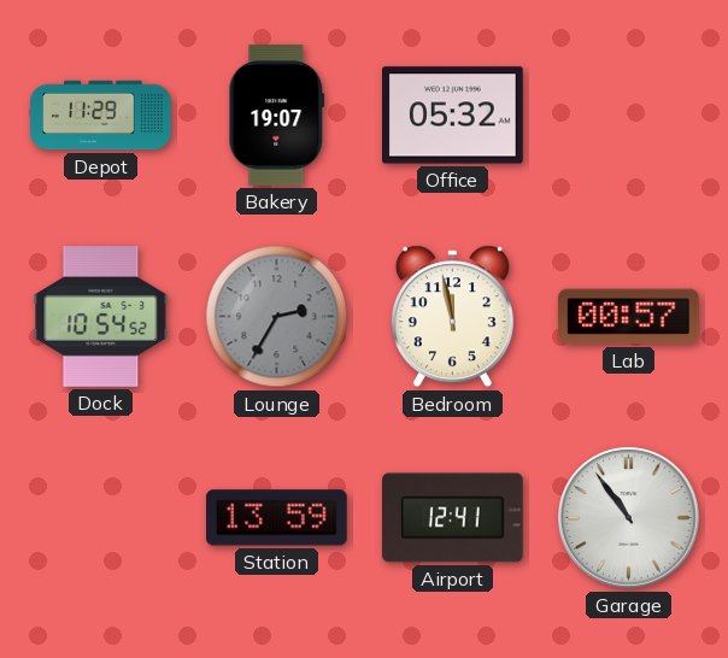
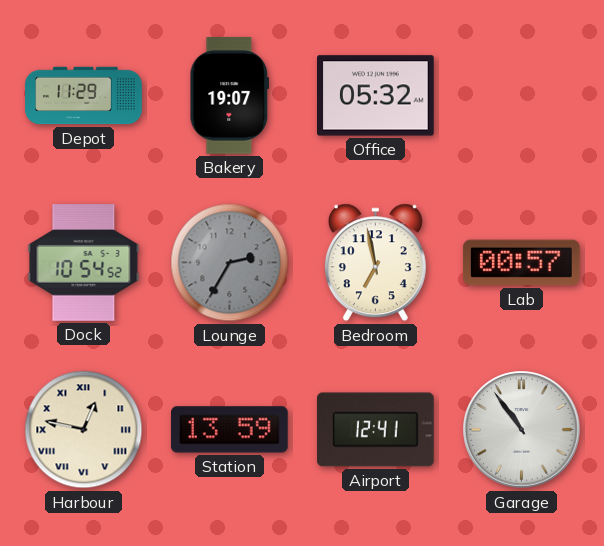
Bedroom: 11:58 -> 6:58
Harbour: none -> 12:47
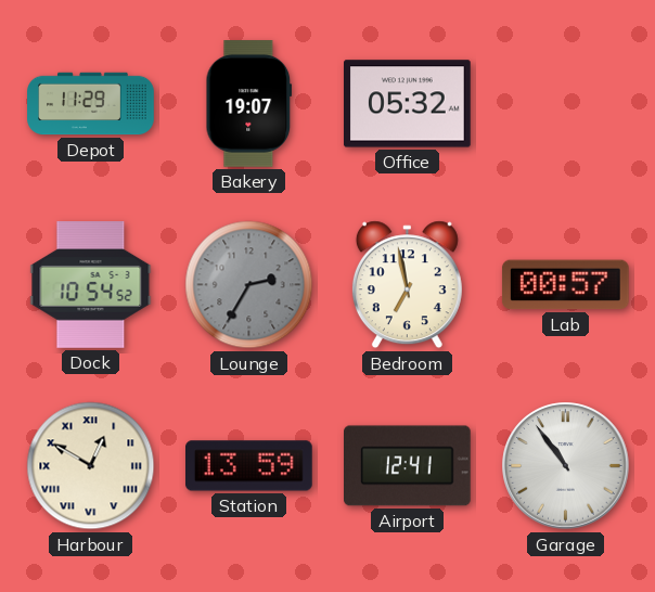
Harbour: 12:47 -> 12:50
